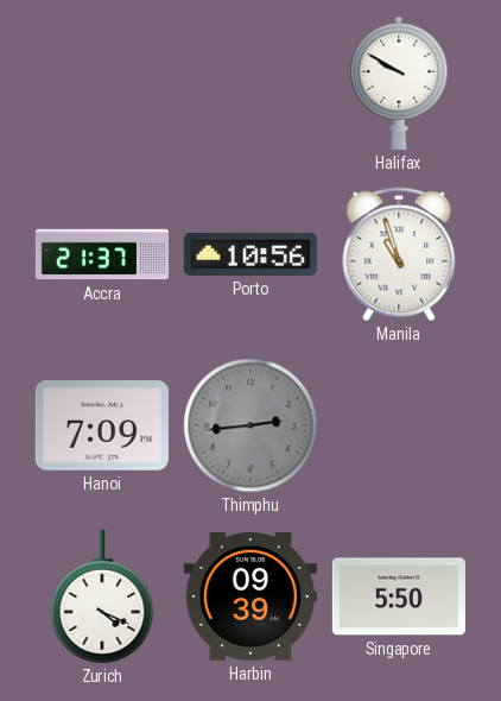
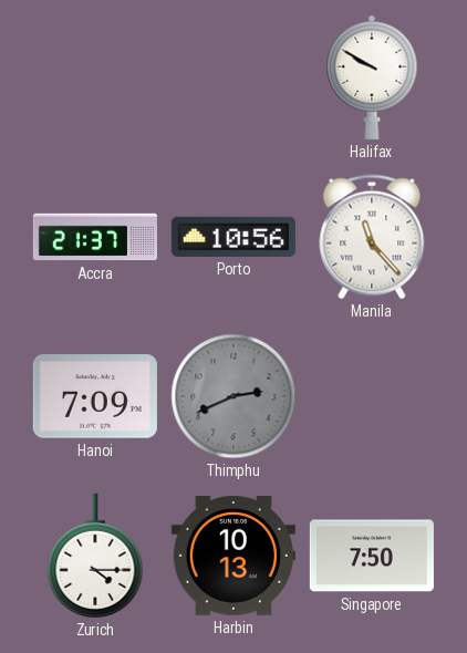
Manila: 10:57 -> 11:23
Thimphu: 2:44 -> 2:41
Zurich: 4:19 -> 4:15
Harbin: 09:39 -> 10:13
Singapore: 5:50 -> 7:50
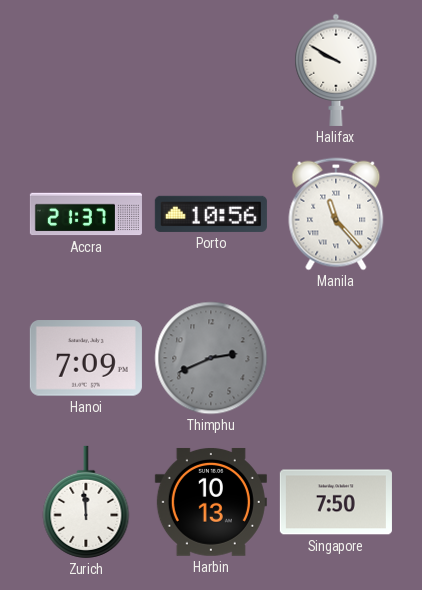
Zurich: 4:15 -> 11:59
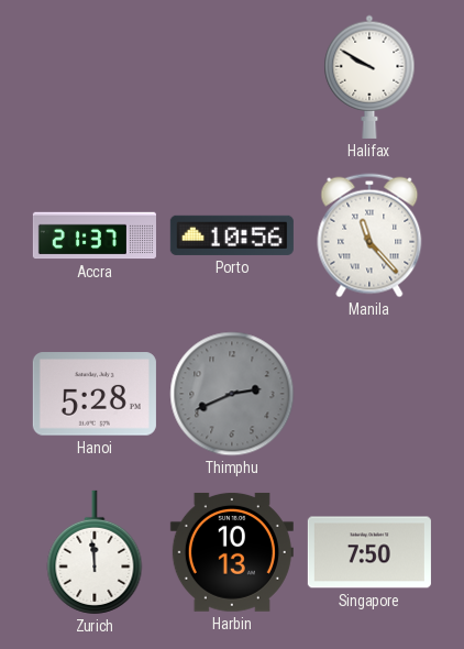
Hanoi: 7:09 -> 5:28
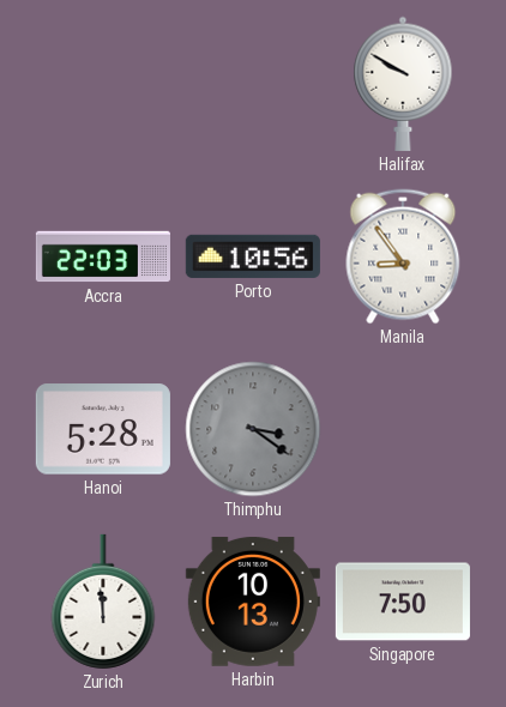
Accra: 21:37 -> 22:03
Manila: 11:23 -> 8:54
Thimphu: 2:41 -> 3:21
